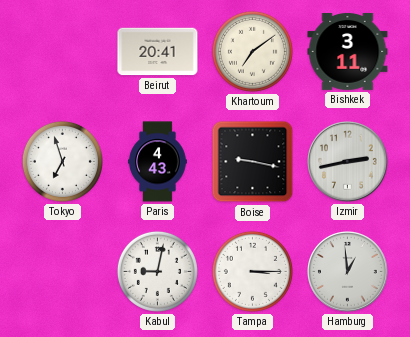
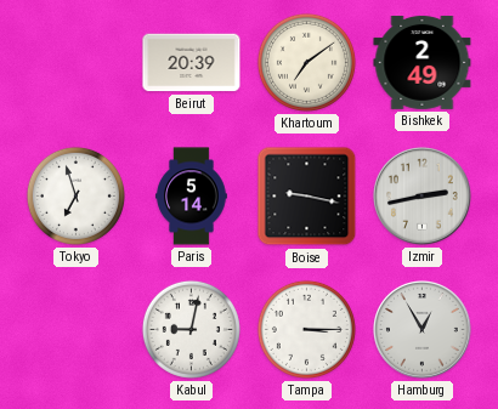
Beirut: 20:41 -> 20:39
Bishkek: 3:11 -> 2:49
Paris: 4:43 -> 5:14
Hamburg: 12:59 -> 12:55
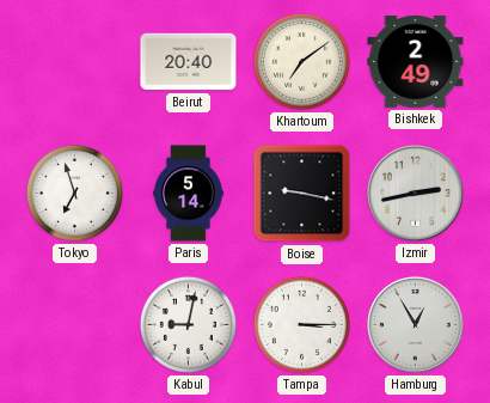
Beirut: 20:39 -> 20:40
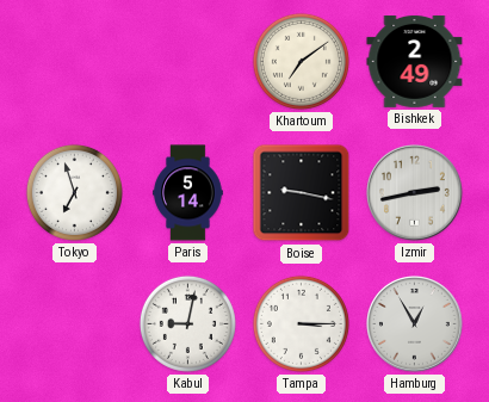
Beirut: 20:40 -> none
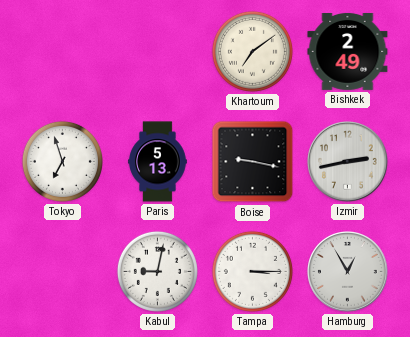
Paris: 5:14 -> 5:13
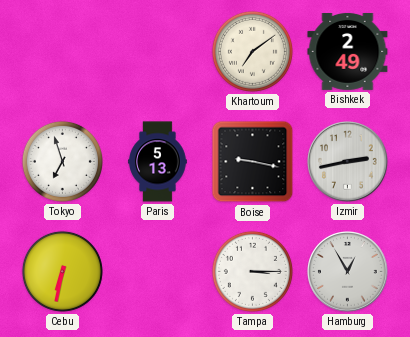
Cebu: none -> 6:32
Kabul: 9:02 -> none
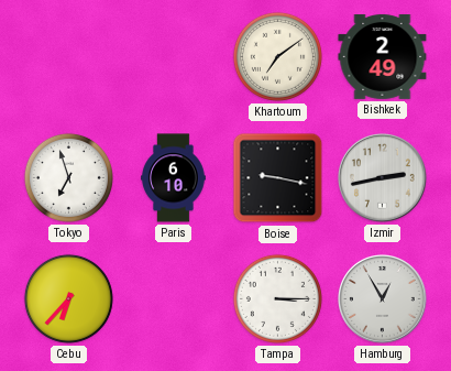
Paris: 5:13 -> 6:10
Cebu: 6:32 -> 6:37
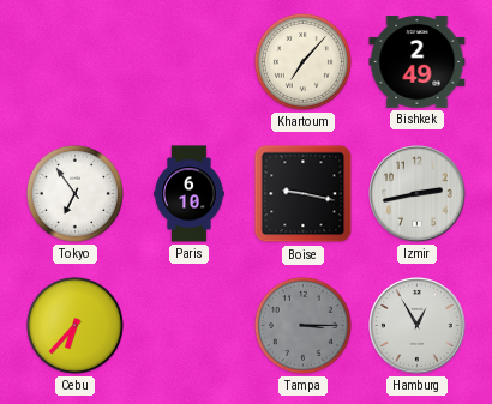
Khartoum: 7:09 -> 7:07
Tokyo: 6:57 -> 6:54
Tampa dial: white -> grey
